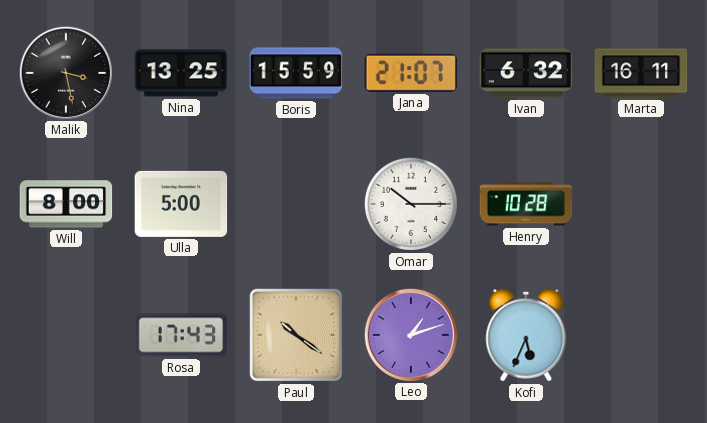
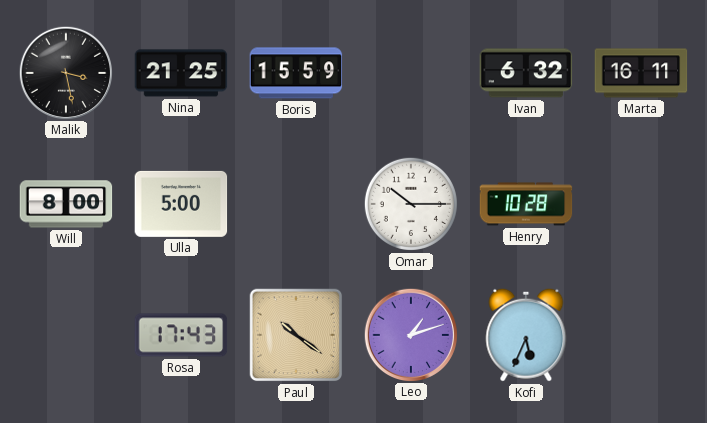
Nina: 13:25 -> 21:25
Jana: 21:07 -> none
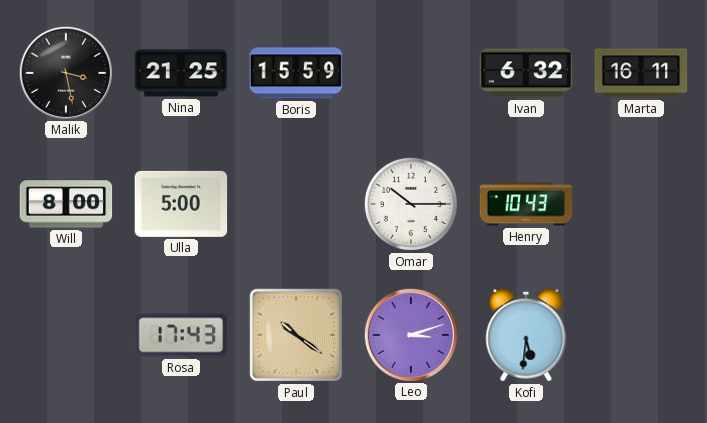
Henry: 10:28 -> 10:43
Leo: 1:12 -> 3:12
Kofi: 5:34 -> 5:31
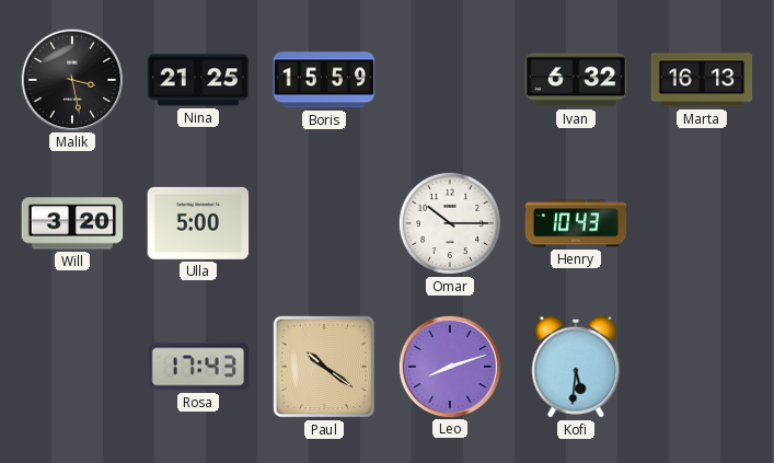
Marta: 16:11 -> 16:13
Will: 8:00 -> 3:20
Leo: 3:12 -> 8:12
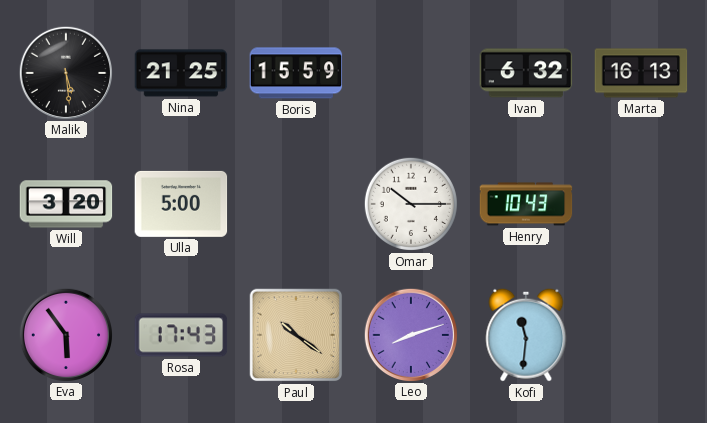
Malik: 3:28 -> 5:29
Eva: none -> 5:54
Kofi: 5:31 -> 11:31
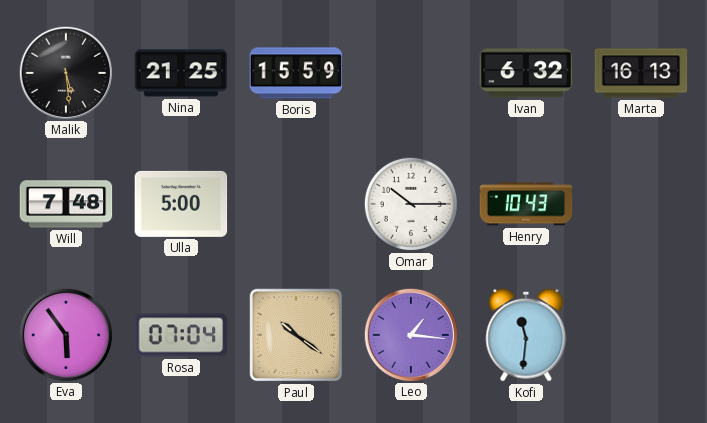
Will: 3:20 -> 7:48
Rosa: 17:43 -> 07:04
Leo: 8:12 -> 1:16
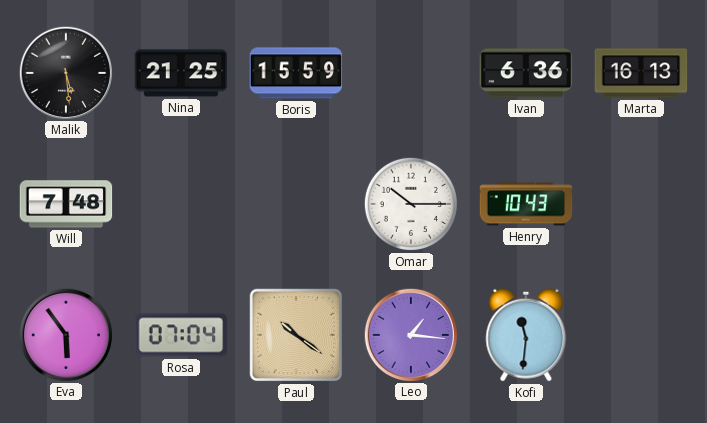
Ivan: 6:32 -> 6:36
Ulla: 5:00 -> none
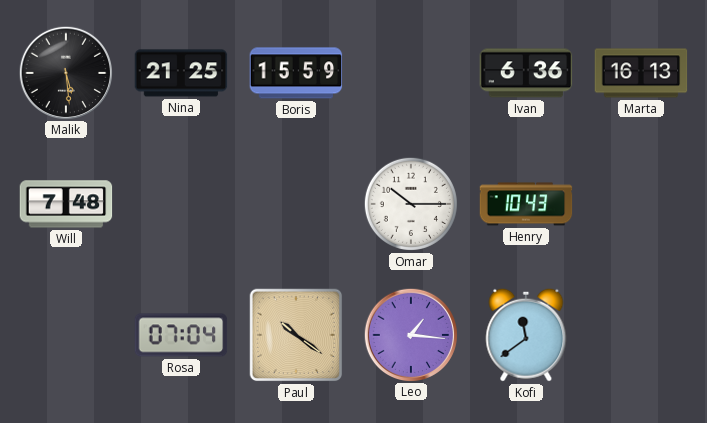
Eva: 5:54 -> none
Kofi: 11:31 -> 11:39
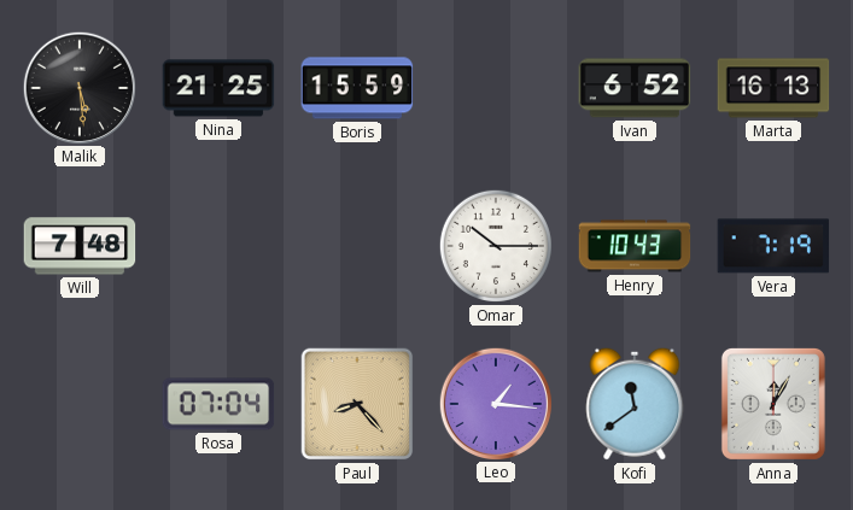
Ivan: 6:36 -> 6:52
Vera: none -> 7:19
Paul: 10:21 -> 8:23
Anna: none -> 12:05
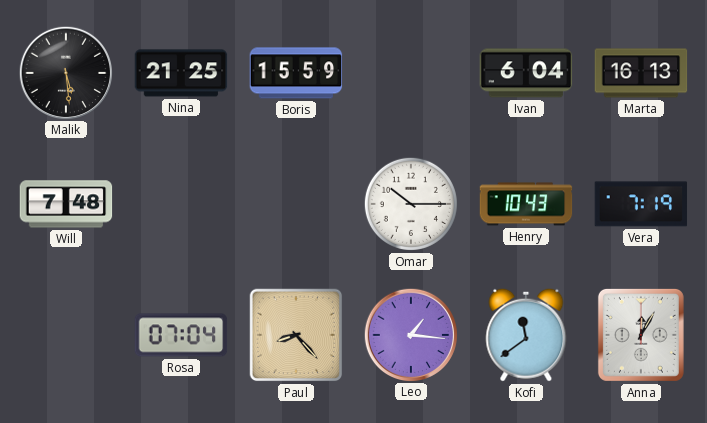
Ivan: 6:52 -> 6:04
